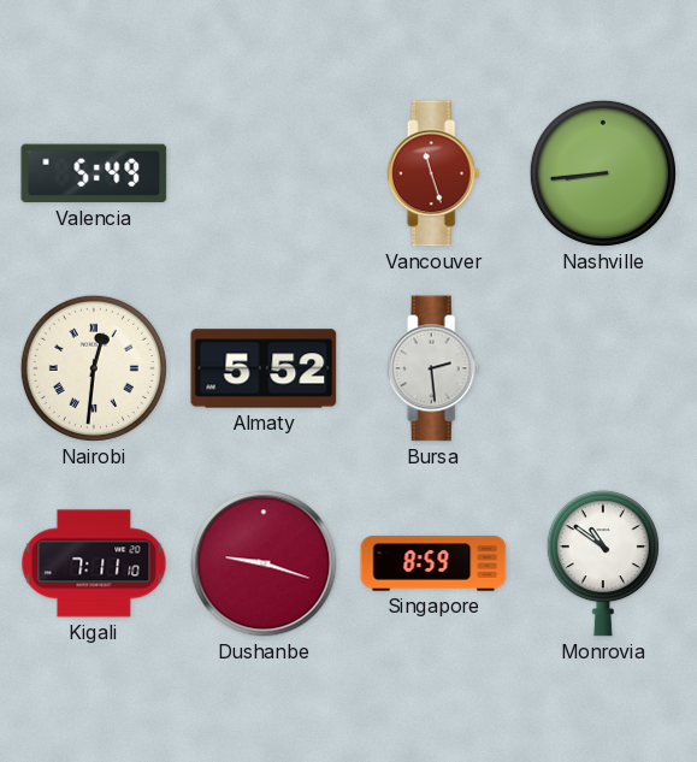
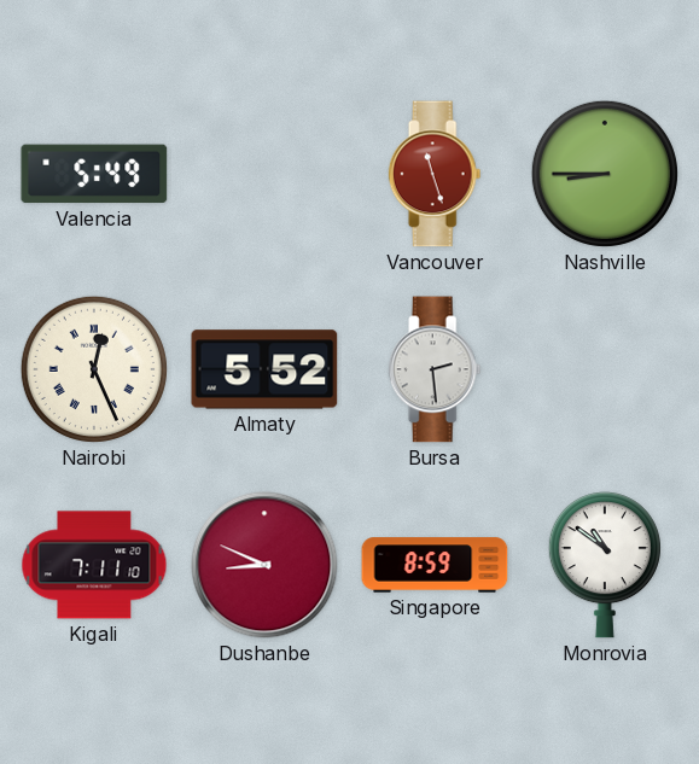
Nashville: 8:44 -> 8:45
Nairobi: 12:31 -> 12:26
Dushanbe: 9:18 -> 8:49
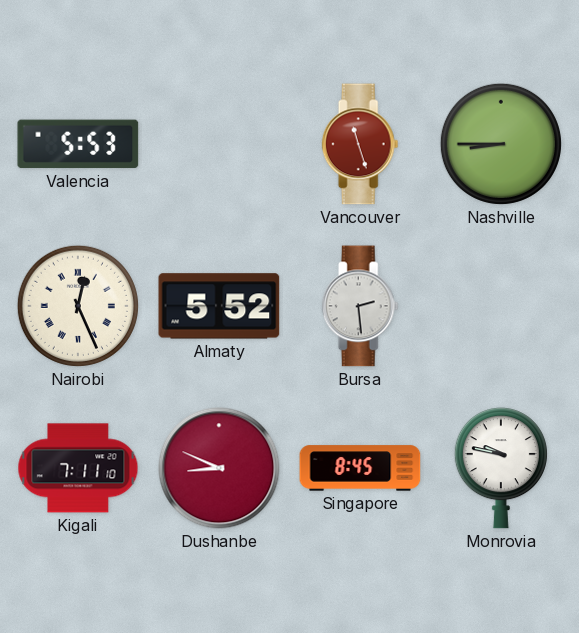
Valencia: 5:49 -> 5:53
Singapore: 8:59 -> 8:45
Monrovia: 10:51 -> 9:47
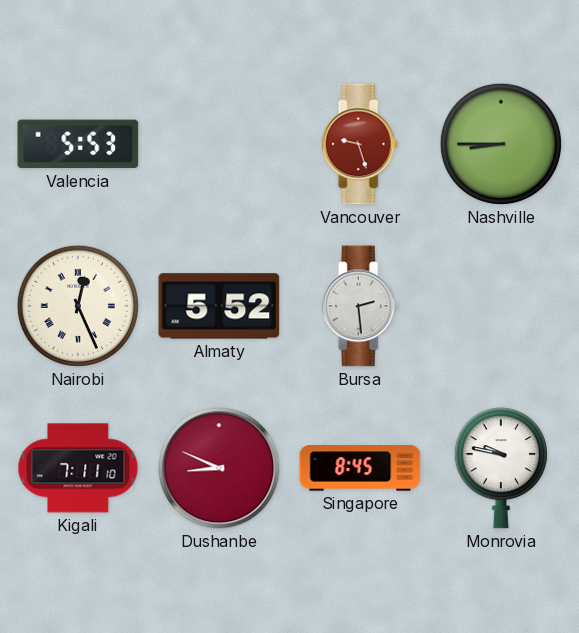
Vancouver: 11:27 -> 9:27
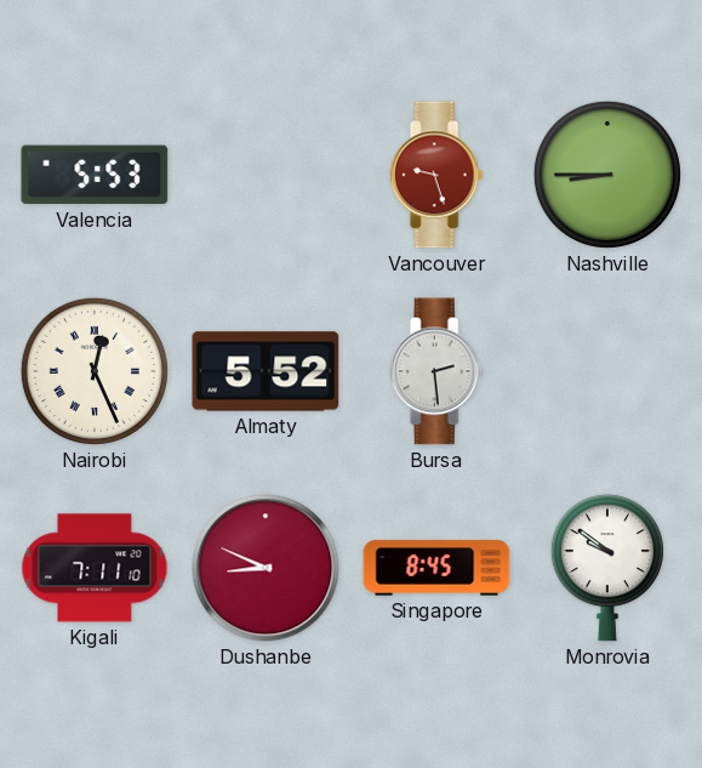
Monrovia: 9:47 -> 9:51
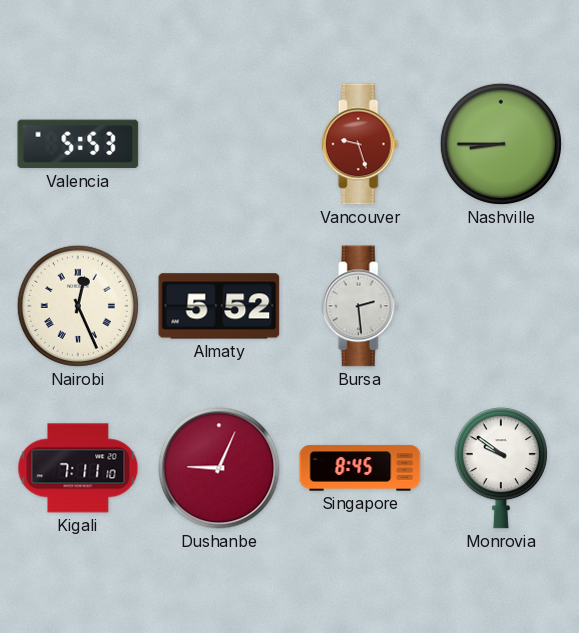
Dushanbe: 8:49 -> 9:04
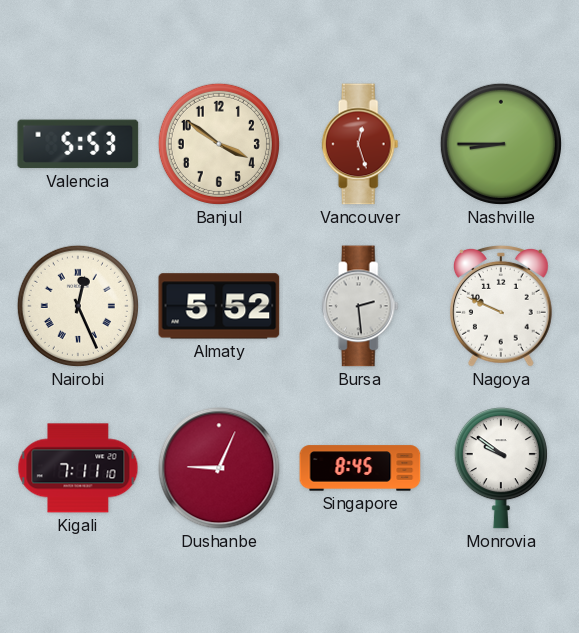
Banjul: none -> 3:51
Vancouver: 9:27 -> 12:27
Nagoya: none -> 9:49
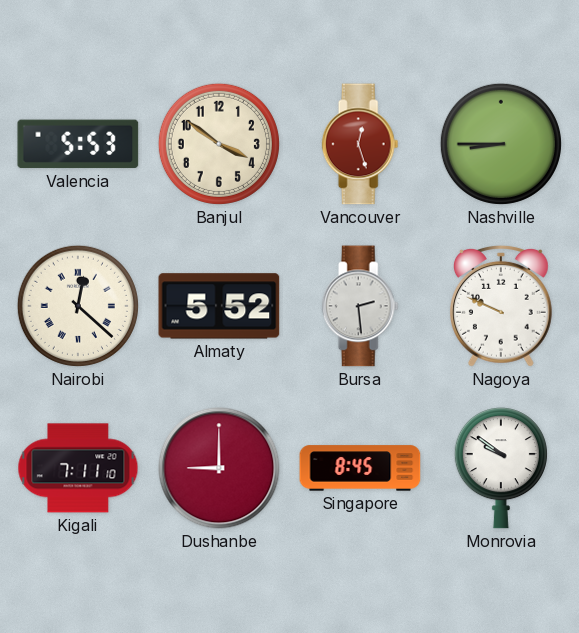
Nairobi: 12:26 -> 12:22
Dushanbe: 9:04 -> 9:00
